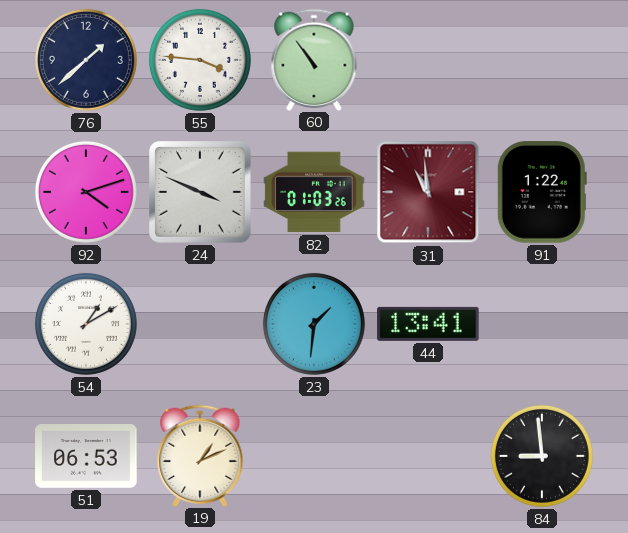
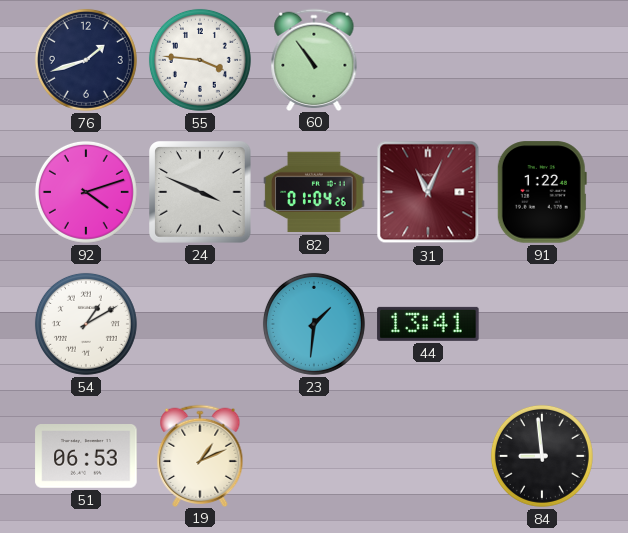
76: 1:38 -> 1:42
82: 01:03 -> 01:04
31: 10:59 -> 11:04
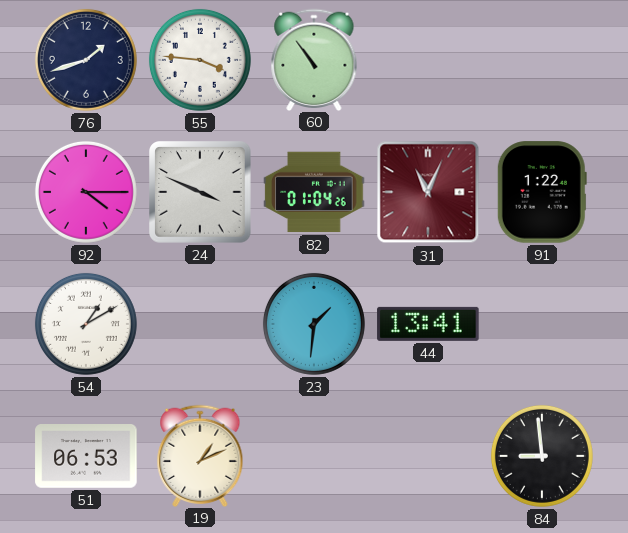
92: 4:12 -> 4:15
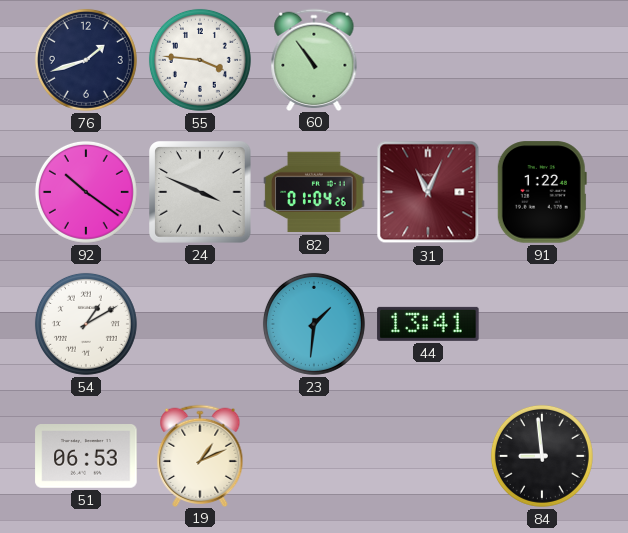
92: 4:15 -> 10:21
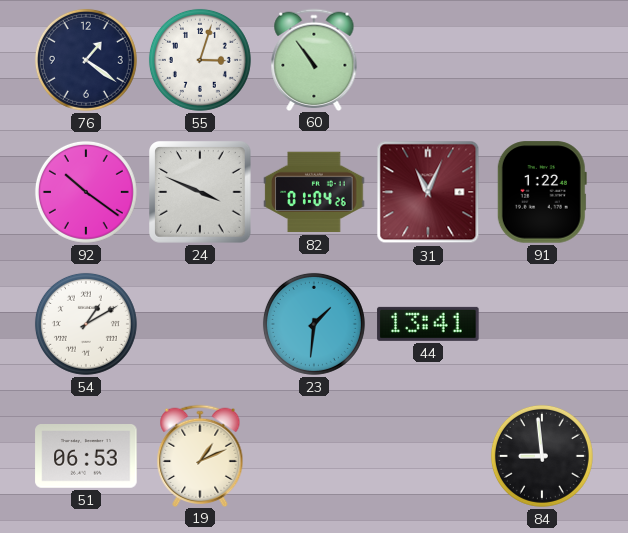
76: 1:42 -> 1:21
55: 3:46 -> 3:03
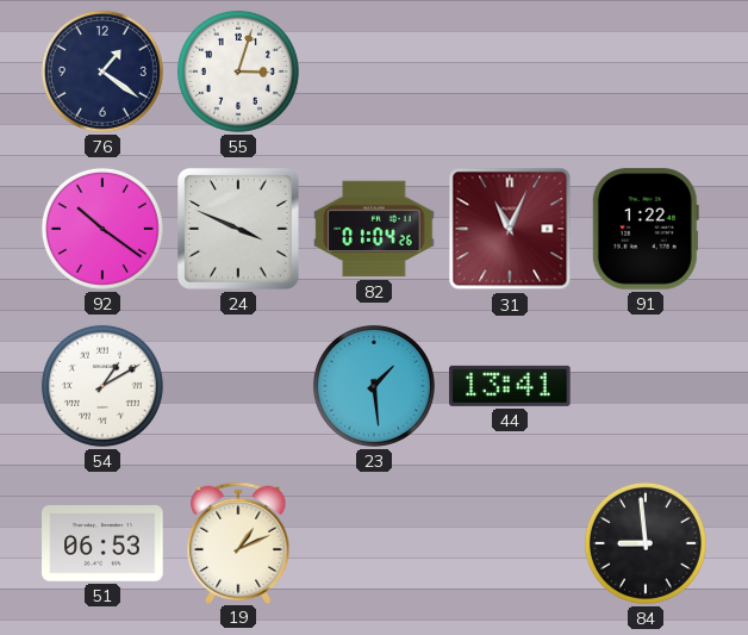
60: 10:54 -> none
23: 1:31 -> 1:29
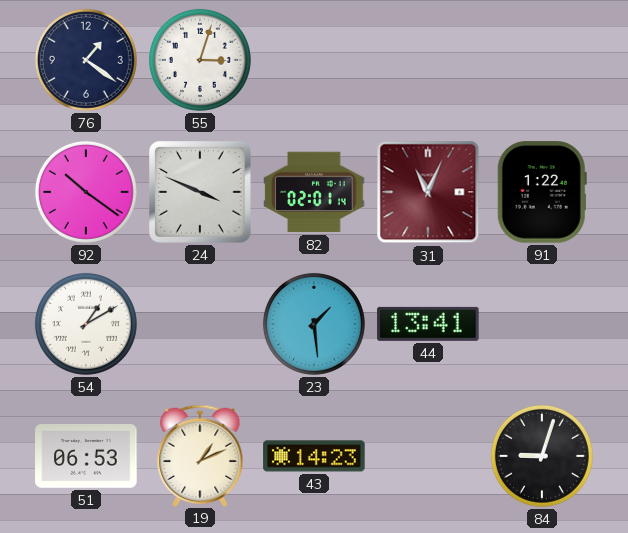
82: 01:04 -> 02:01
43: none -> 14:23
84: 8:59 -> 9:03
